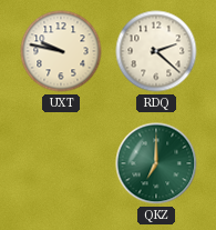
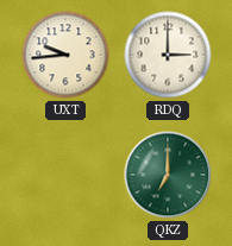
UXT: 9:47 -> 9:44
RDQ: 2:22 -> 3:00
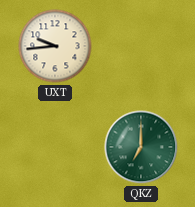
RDQ: 3:00 -> none
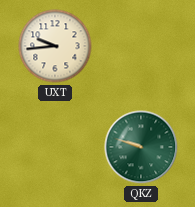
QKZ: 7:00 -> 9:48
